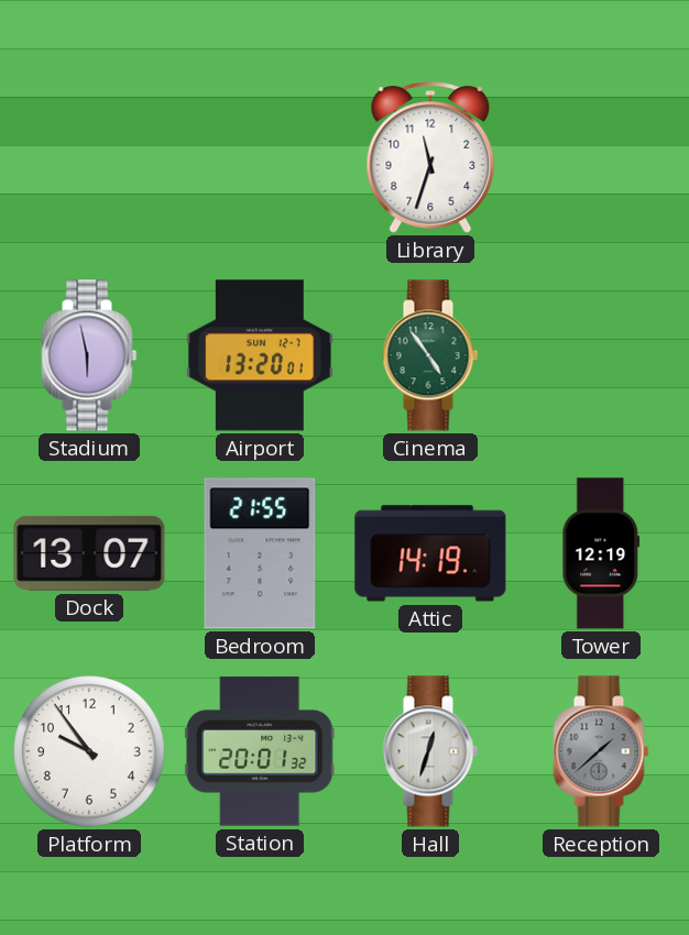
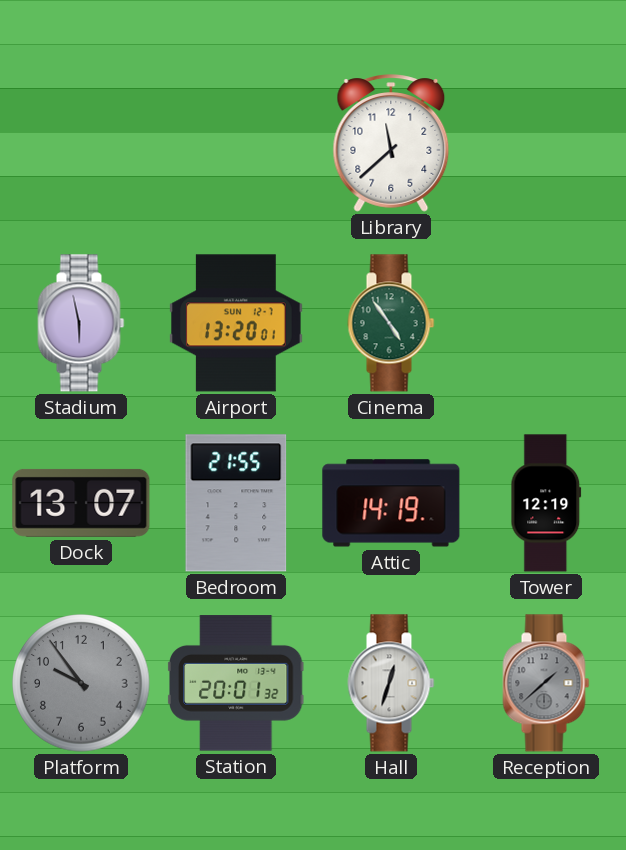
Library: 11:33 -> 11:38
Platform dial: white -> grey
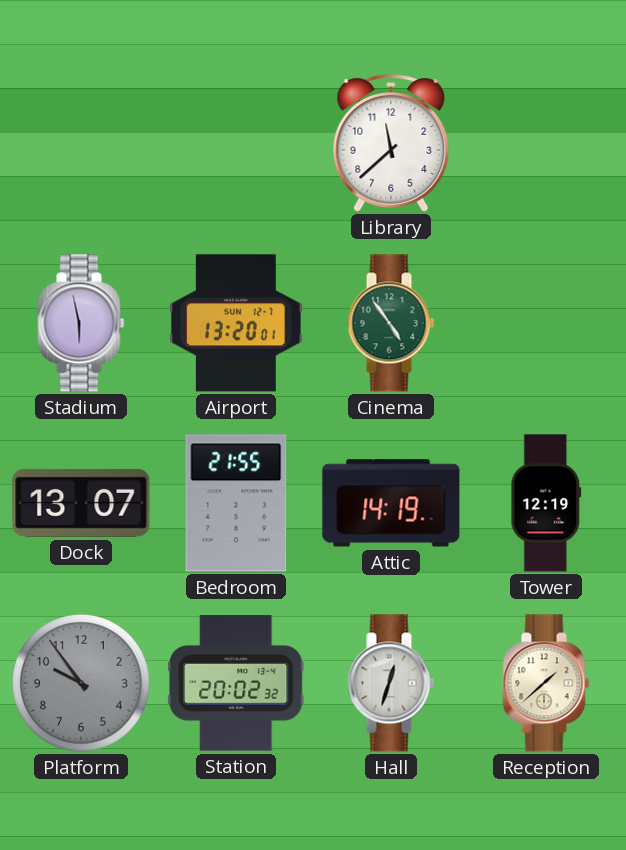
Station: 20:01 -> 20:02
Reception dial: grey -> cream
